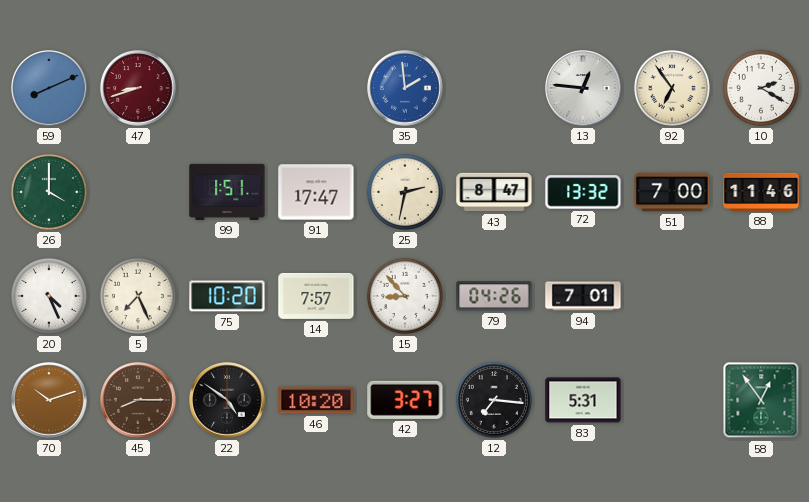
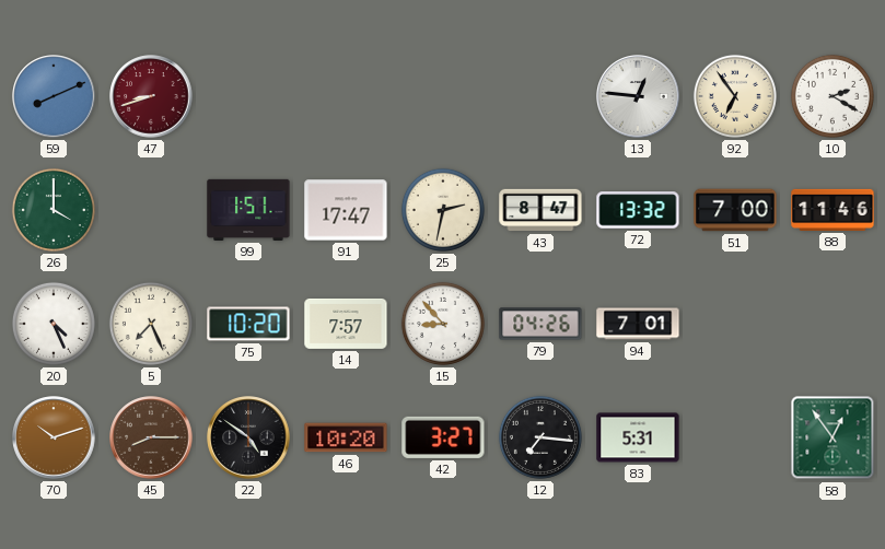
35: 1:59 -> none
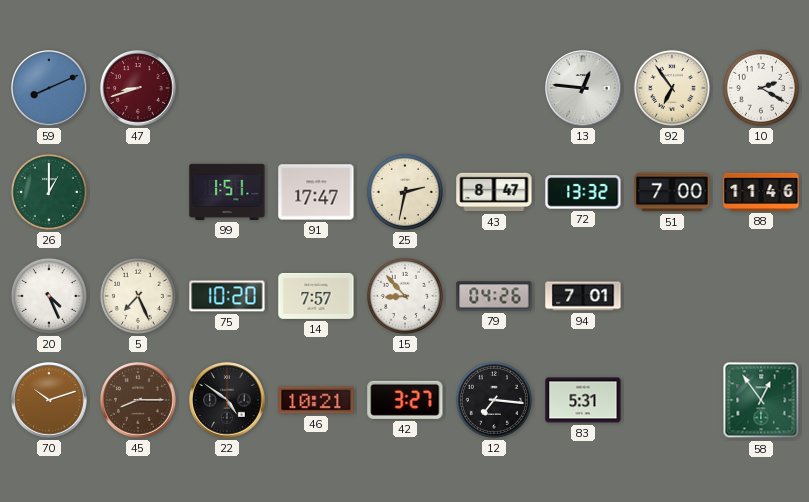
26: 4:00 -> 1:00
46: 10:20 -> 10:21
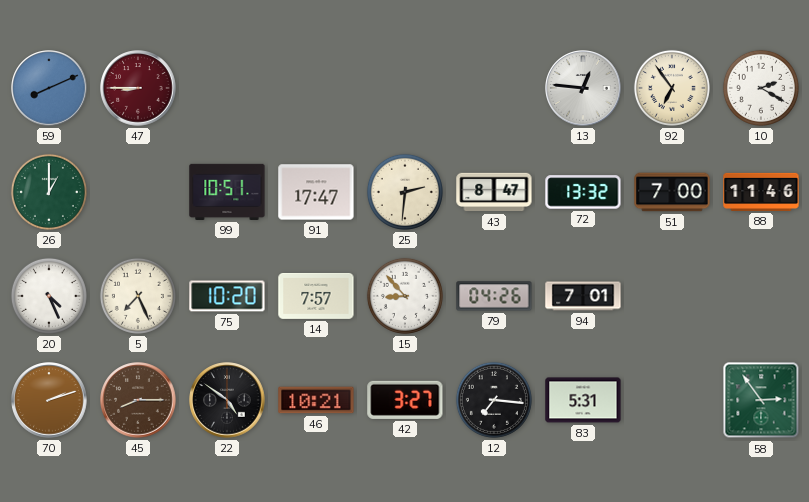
47: 8:42 -> 8:45
99: 1:51 -> 10:51
25: 2:32 -> 2:31
70: 10:12 -> 2:12
58: 12:54 -> 2:54
